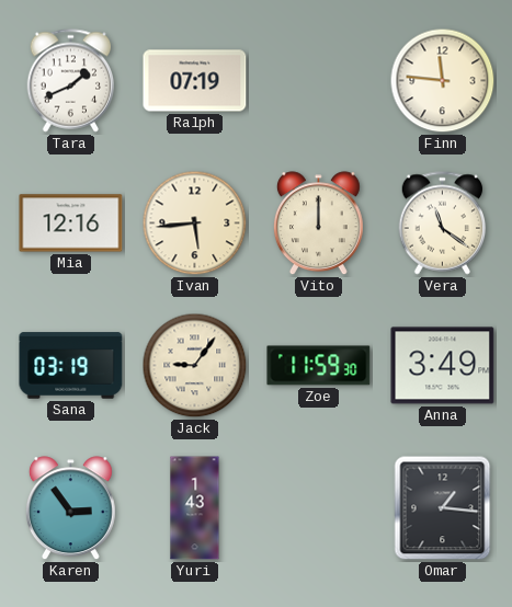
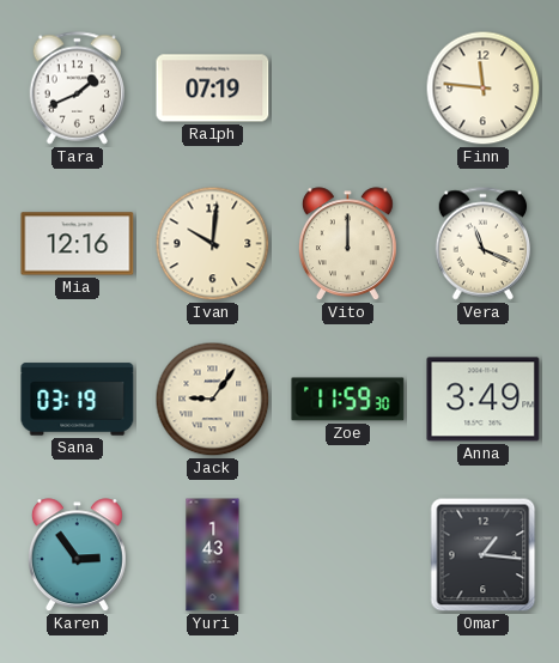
Ivan: 5:44 -> 10:01
Vera: 11:21 -> 11:19
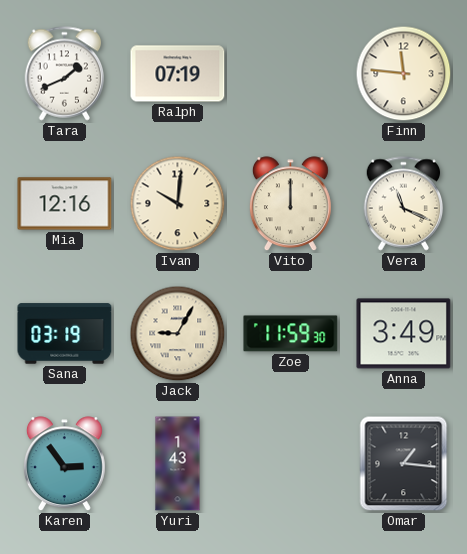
Jack: 9:06 -> 9:05
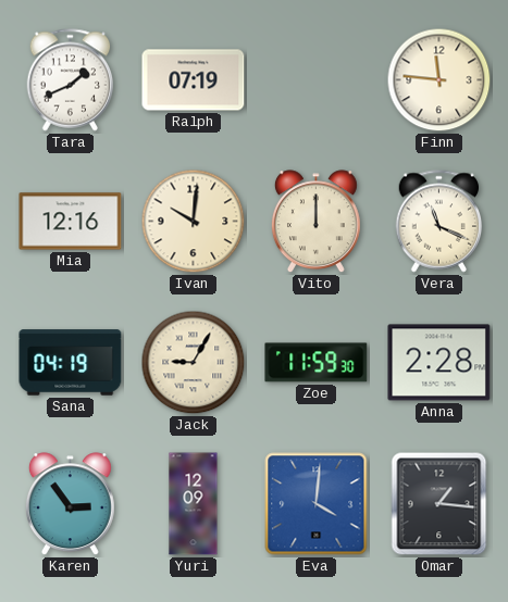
Sana: 03:19 -> 04:19
Anna: 3:49 -> 2:28
Yuri: 1:43 -> 12:09
Eva: none -> 4:01
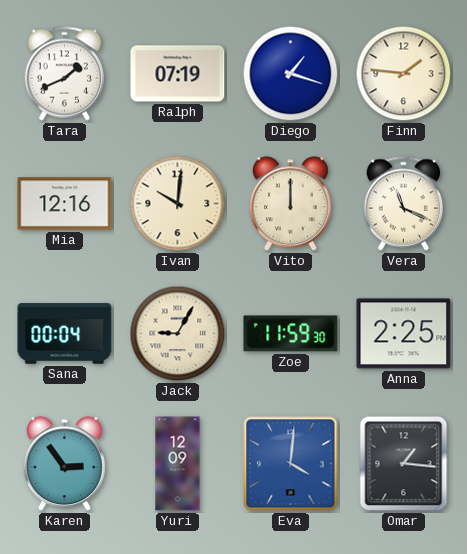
Diego: none -> 1:18
Finn: 11:46 -> 1:46
Sana: 04:19 -> 00:04
Anna: 2:28 -> 2:25
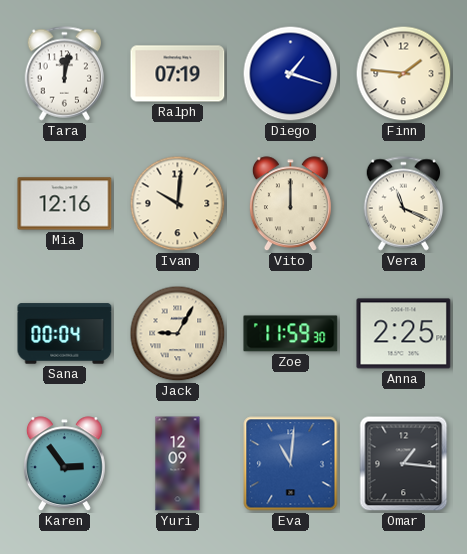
Tara: 1:41 -> 12:02
Eva: 4:01 -> 11:01
